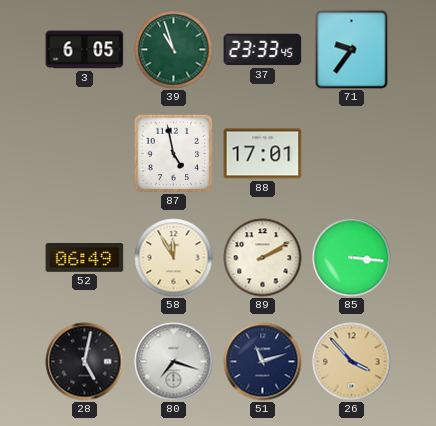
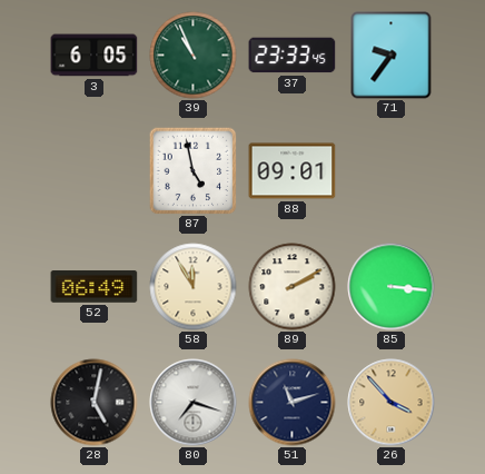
39: 10:57 -> 10:56
88: 17:01 -> 09:01
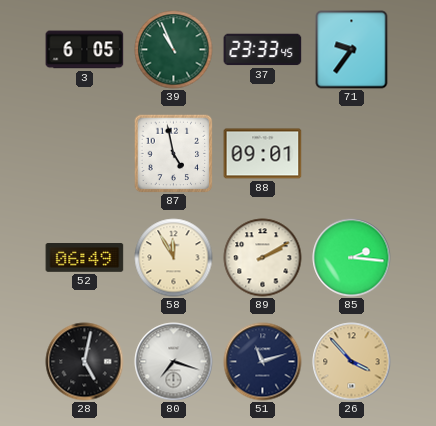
85: 3:16 -> 2:16
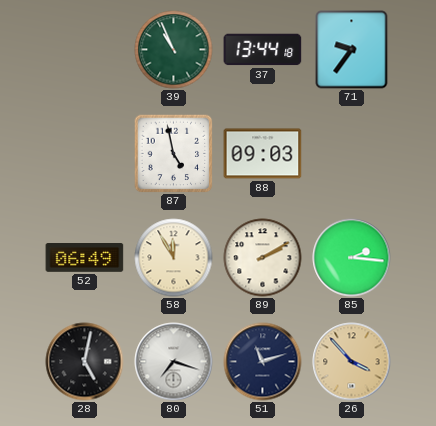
3: 6:05 -> none
37: 23:33 -> 13:44
88: 09:01 -> 09:03
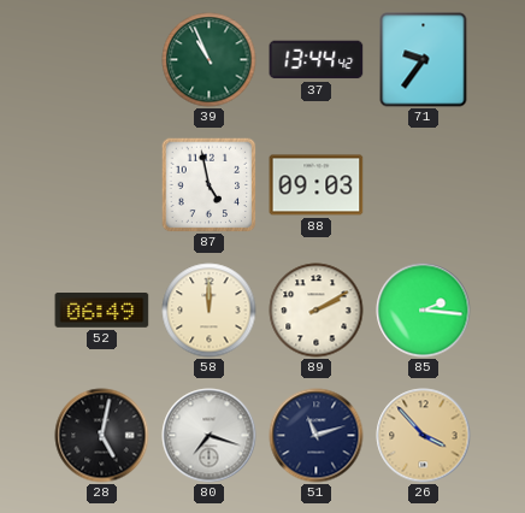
37: 13:44:18 -> 13:44:42
58: 11:55 -> 12:00
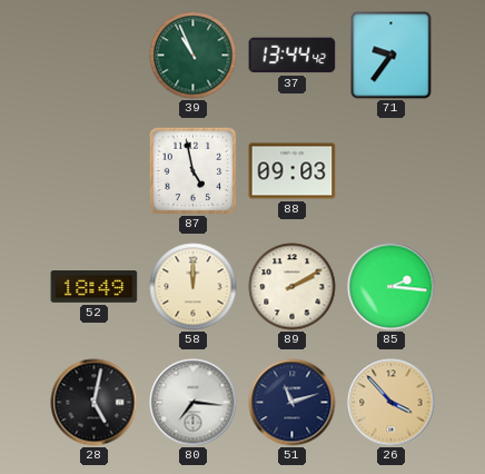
52: 06:49 -> 18:49
80: 7:18 -> 7:16
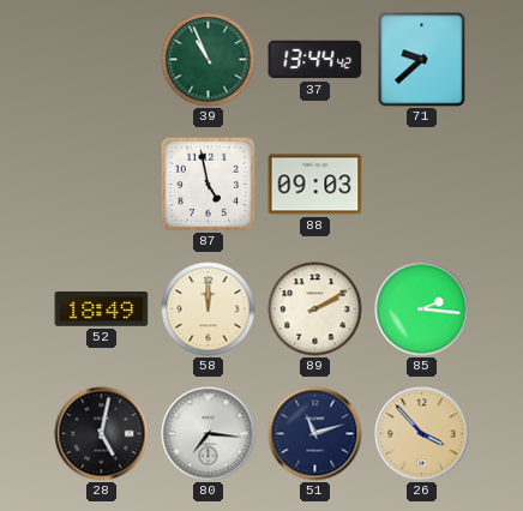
71: 9:36 -> 9:38
